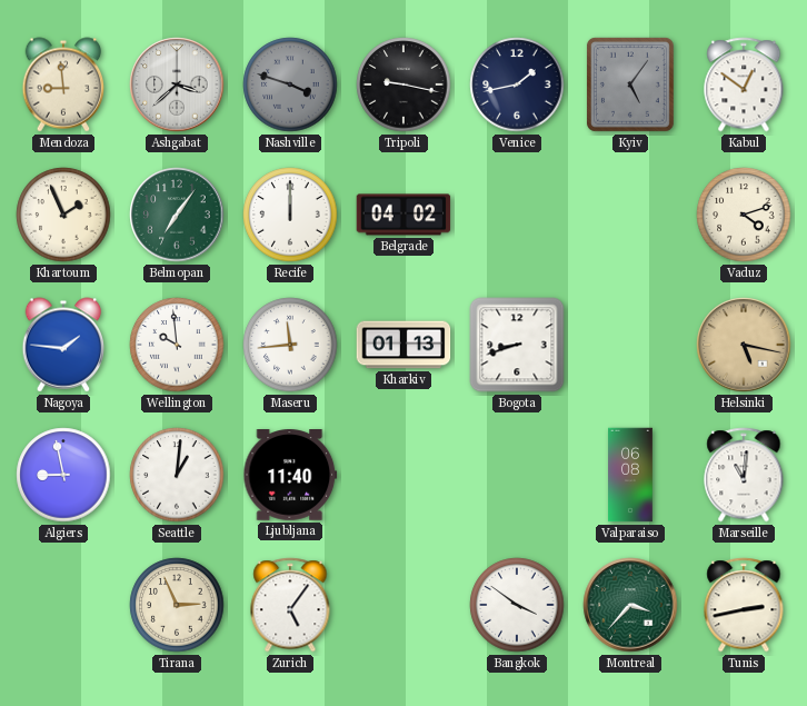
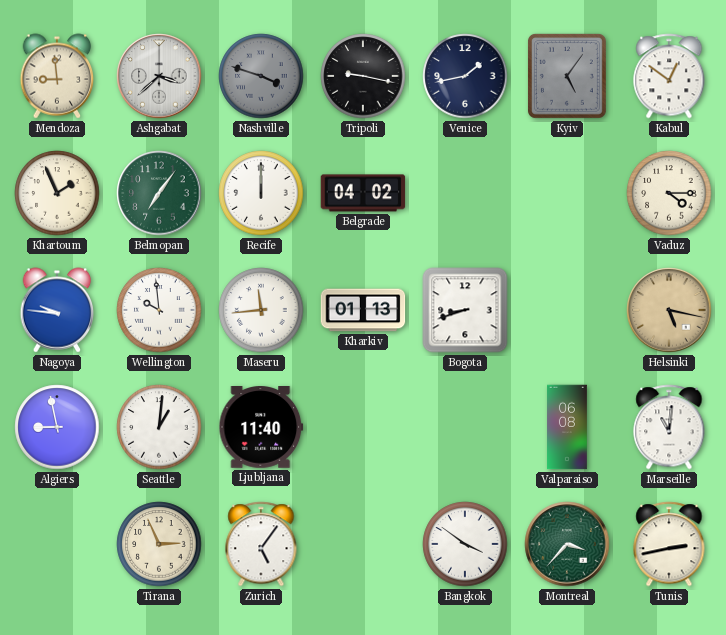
Vaduz: 4:12 -> 4:15
Nagoya: 1:46 -> 9:46
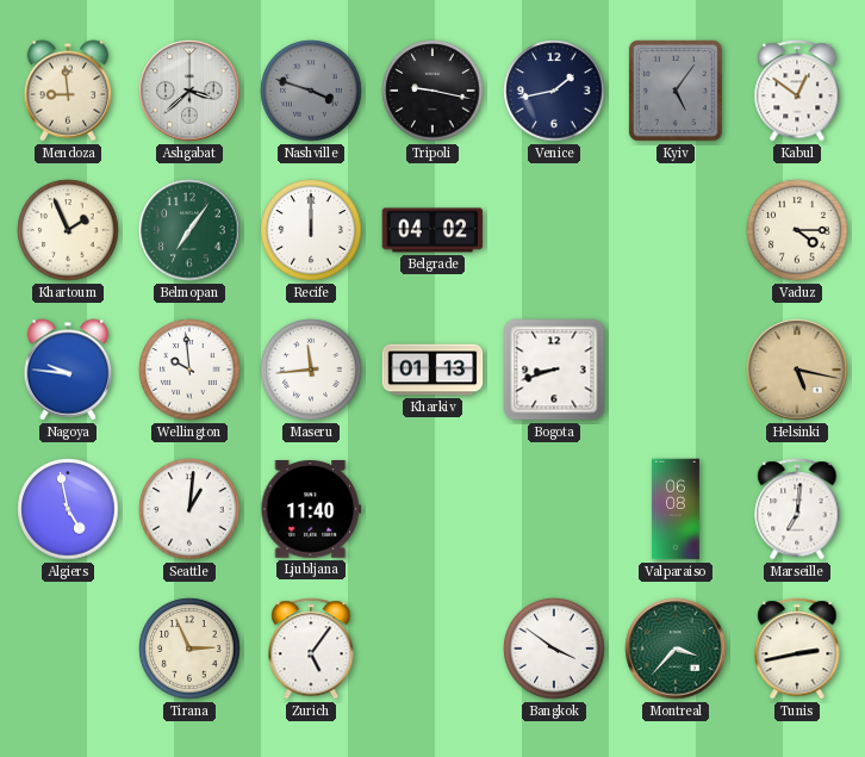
Algiers: 8:58 -> 4:58
Marseille: 11:01 -> 7:01
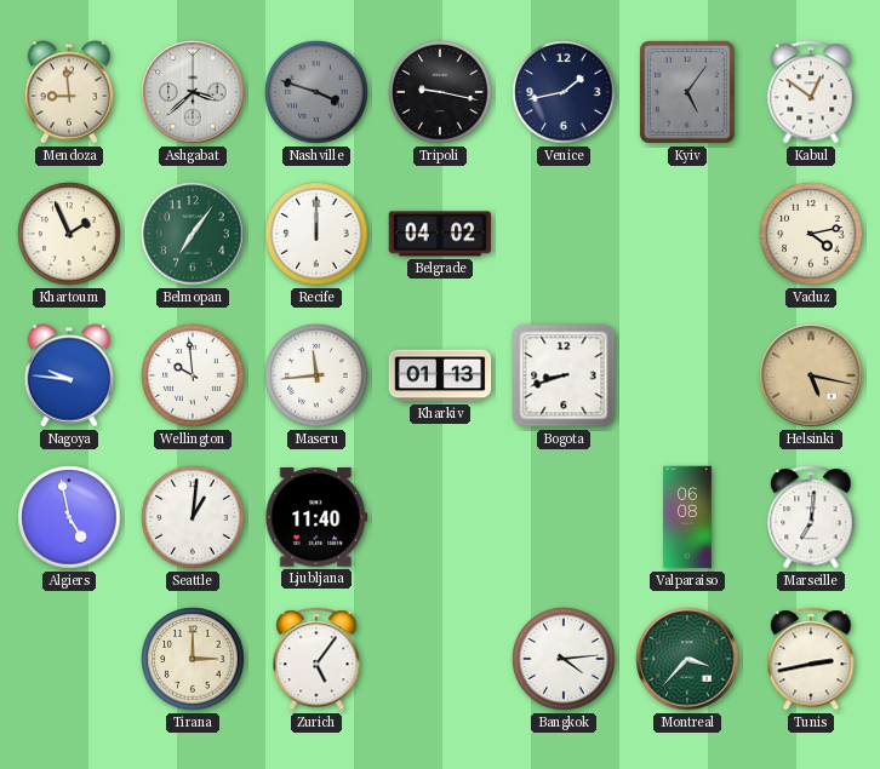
Vaduz: 4:15 -> 4:13
Tirana: 2:56 -> 3:00
Bangkok: 3:51 -> 4:14
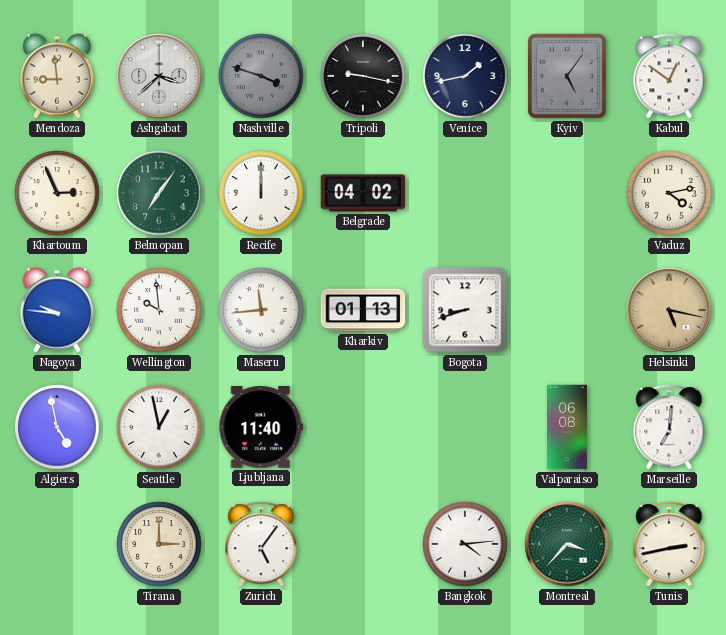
Khartoum: 1:56 -> 2:56
Seattle: 1:01 -> 12:58
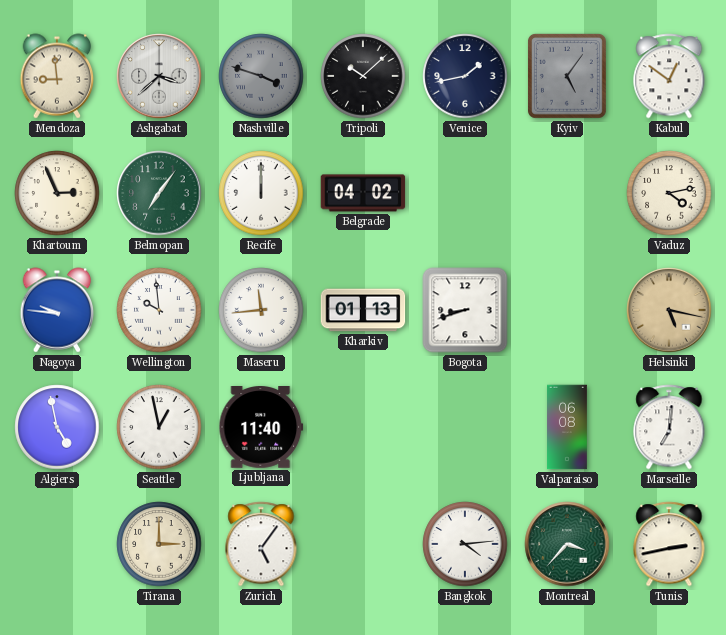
Tripoli: 9:17 -> 10:08
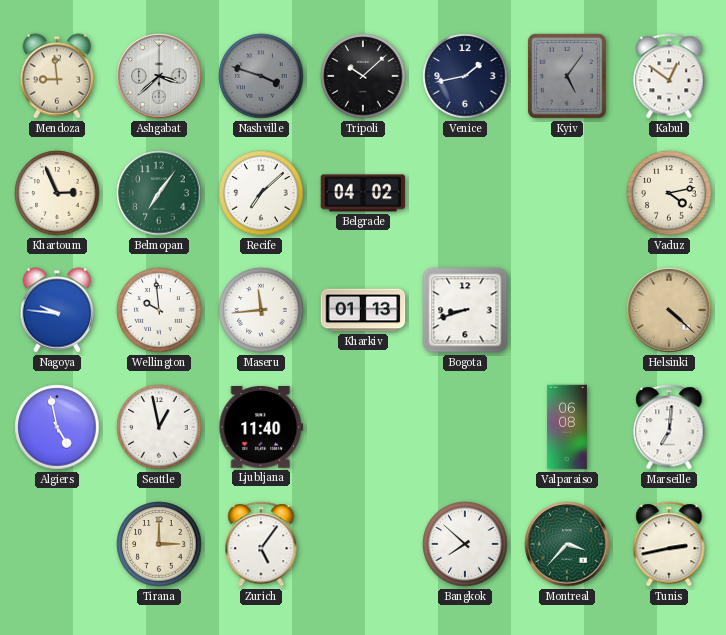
Recife: 12:00 -> 7:08
Helsinki: 5:17 -> 4:22
Bangkok: 4:14 -> 7:52
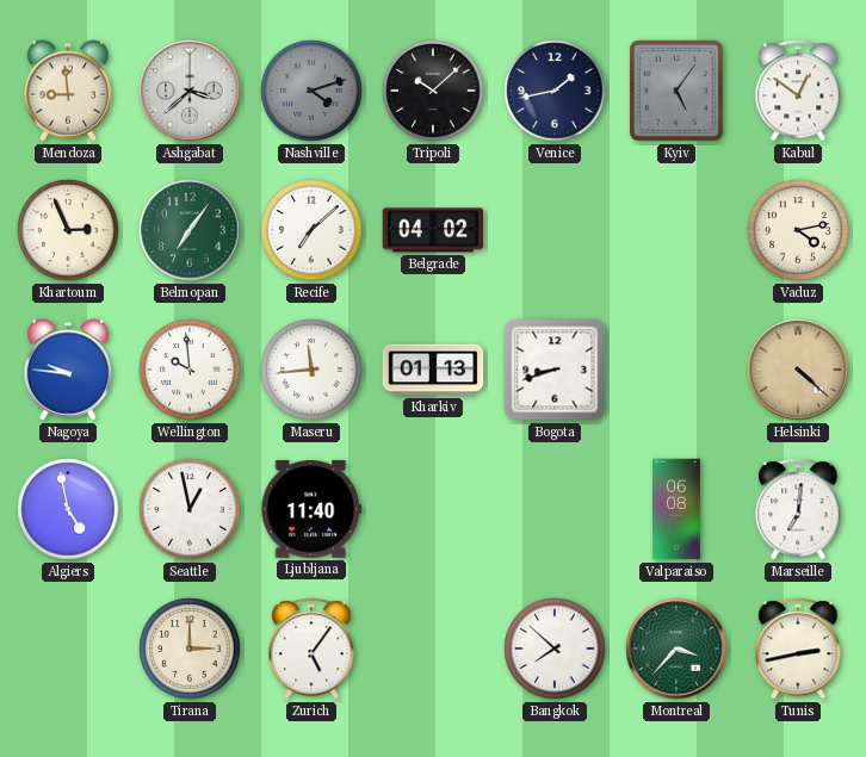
Nashville: 3:48 -> 4:12
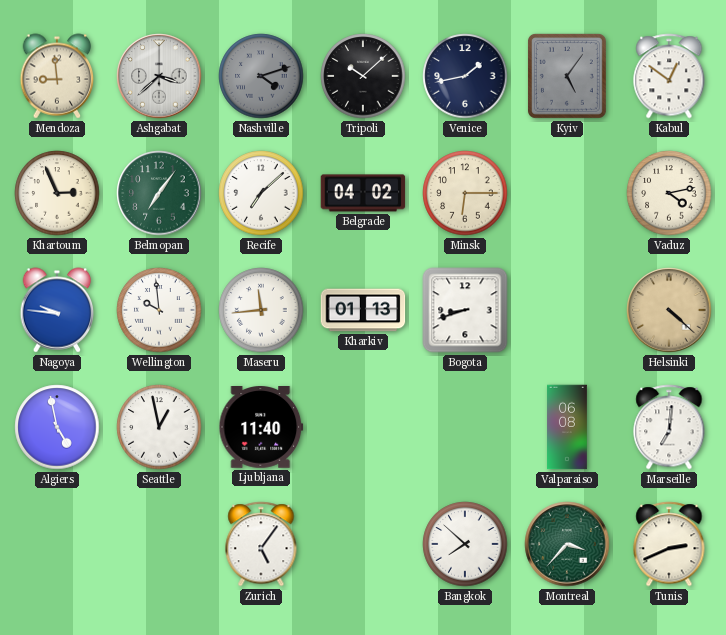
Minsk: none -> 6:15
Tirana: 3:00 -> none
Tunis: 2:43 -> 2:41
